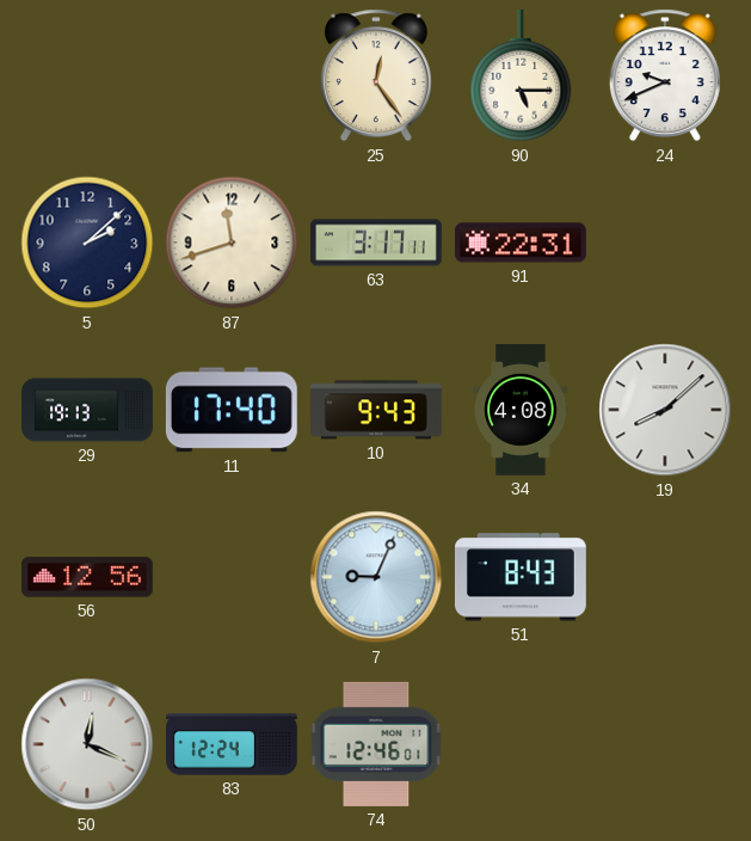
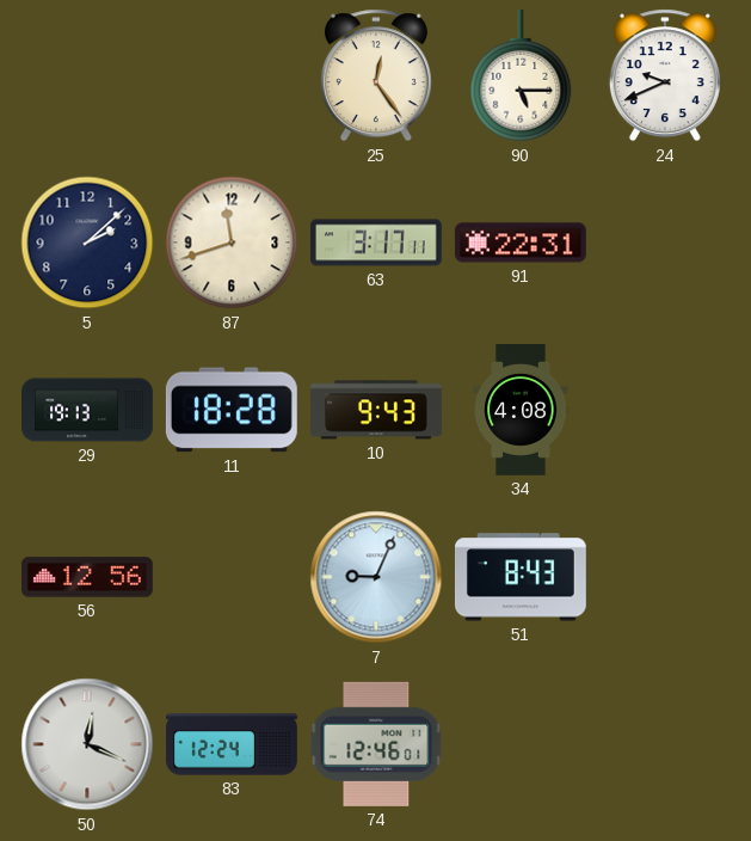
11: 17:40 -> 18:28
19: 8:08 -> none
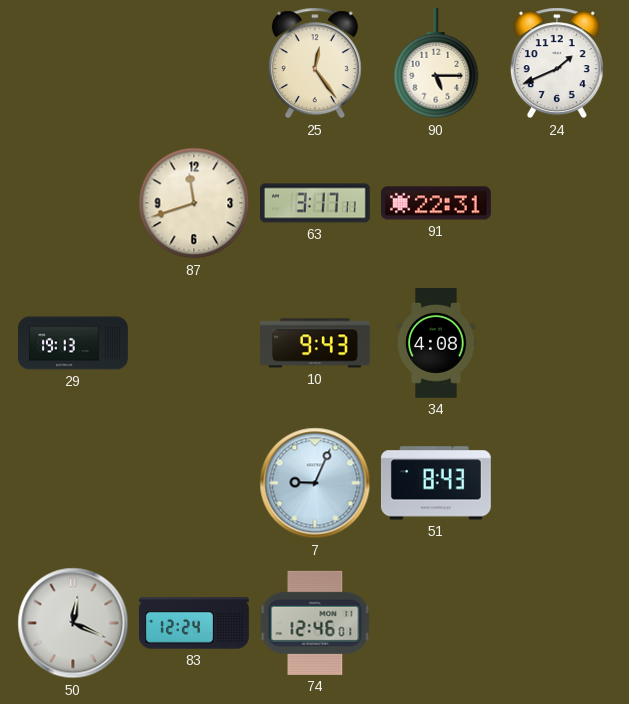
24: 9:41 -> 1:41
5: 2:08 -> none
11: 18:28 -> none
56: 12:56 -> none
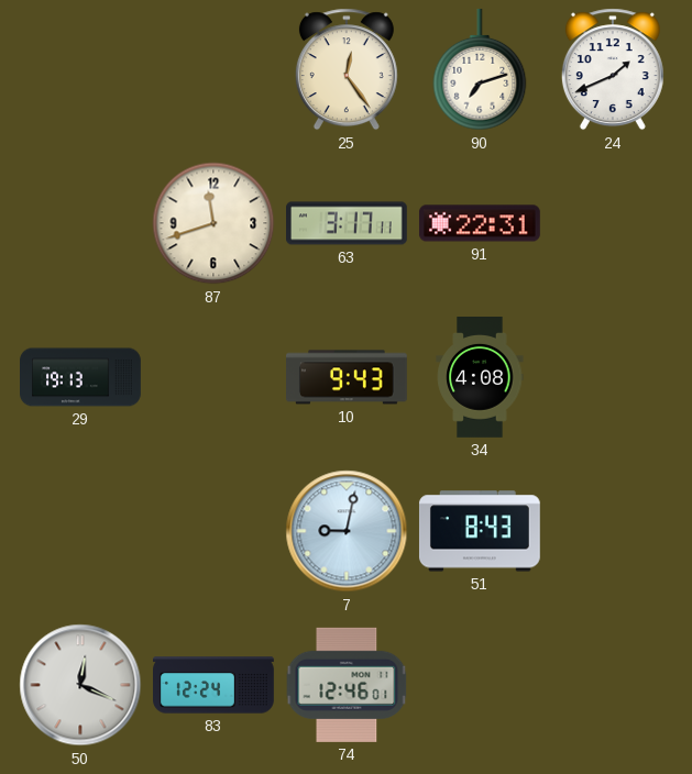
90: 5:15 -> 7:12
7: 9:04 -> 9:02
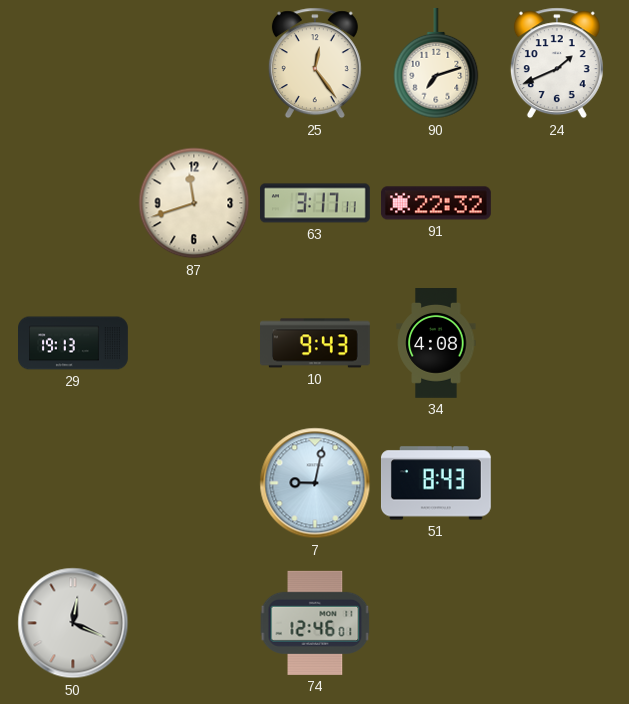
91: 22:31 -> 22:32
83: 12:24 -> none
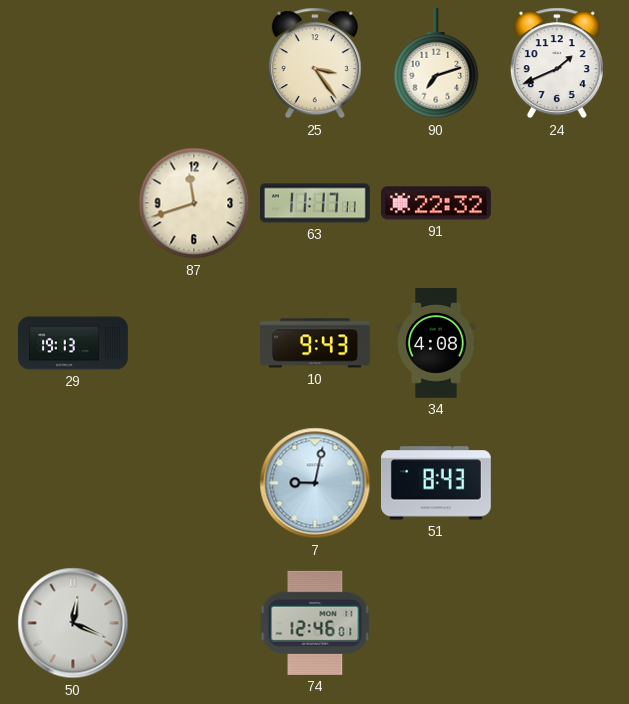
25: 12:24 -> 3:24
63: 3:17 -> 11:17
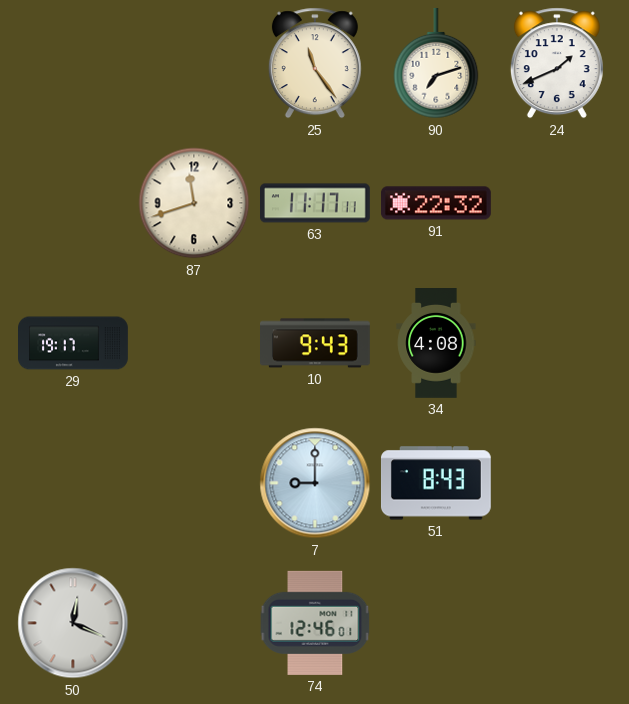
25: 3:24 -> 11:24
29: 19:13 -> 19:17
7: 9:02 -> 9:00
